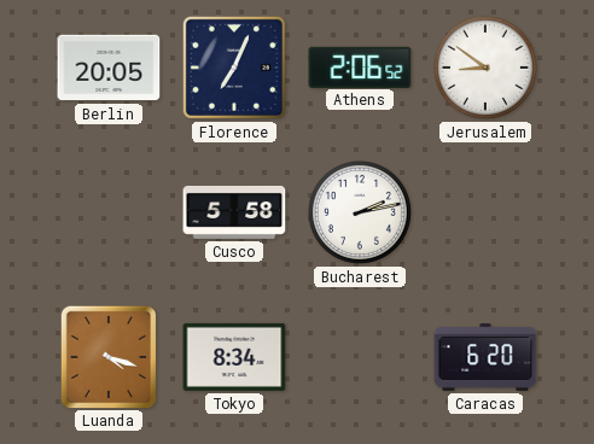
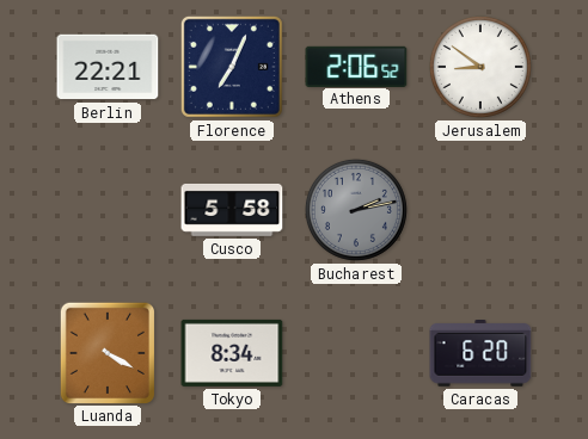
Berlin: 20:05 -> 22:21
Bucharest dial: white -> grey
Luanda: 4:18 -> 4:20
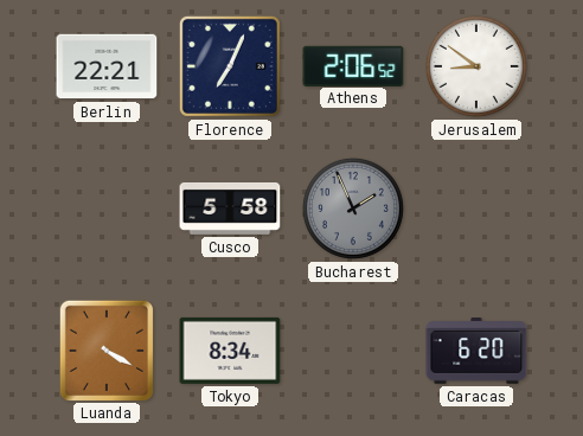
Bucharest: 2:13 -> 1:56
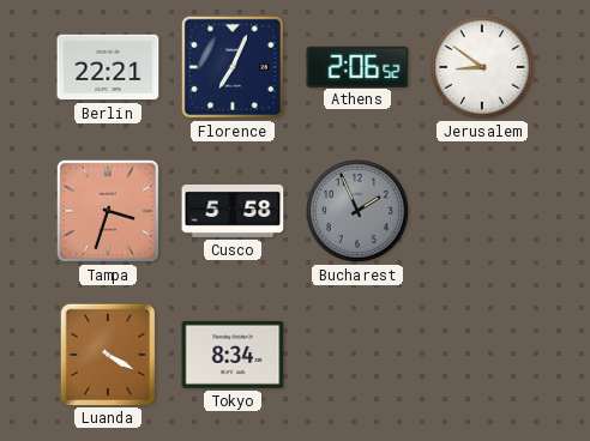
Tampa: none -> 3:33
Caracas: 6:20 -> none
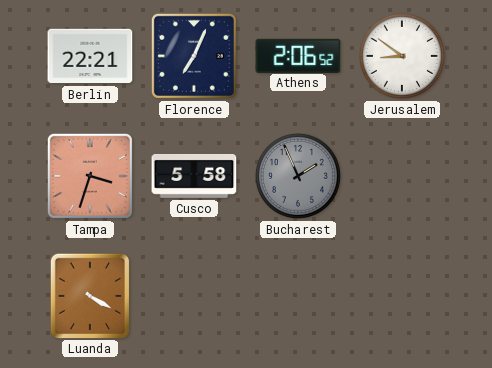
Tokyo: 8:34 -> none
